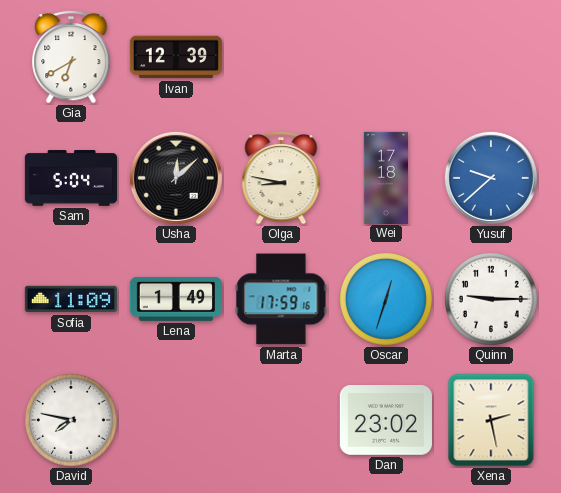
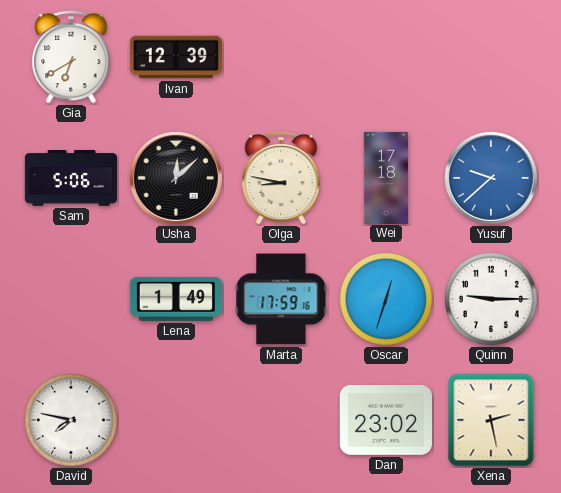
Sam: 5:04 -> 5:06
Sofia: 11:09 -> none
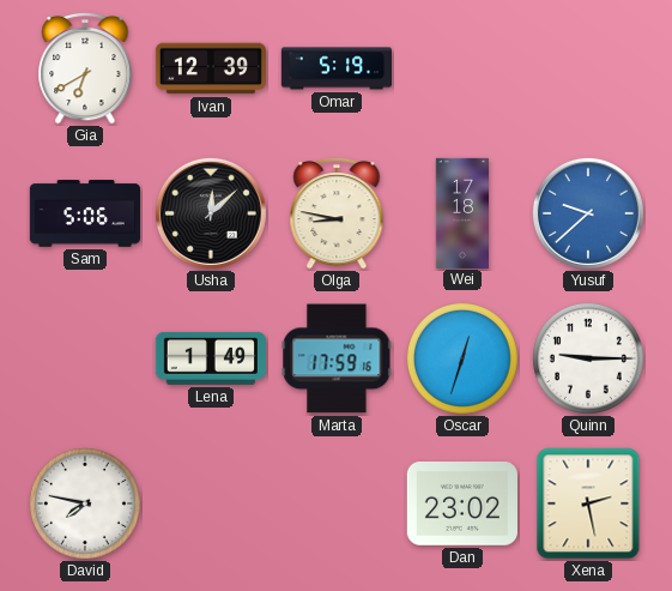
Omar: none -> 5:19
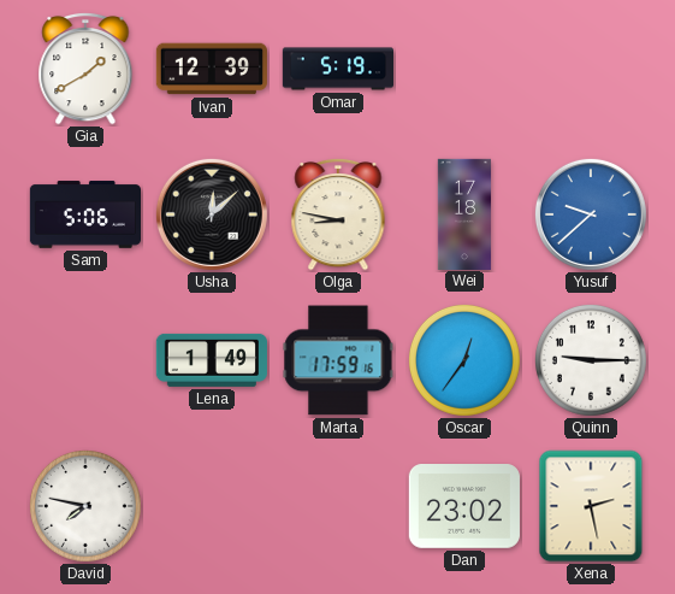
Gia: 6:40 -> 1:40
Oscar: 12:33 -> 12:36
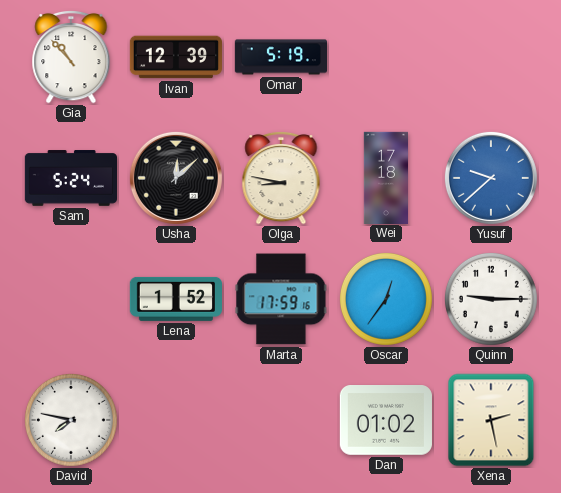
Gia: 1:40 -> 10:53
Sam: 5:06 -> 5:24
Lena: 1:49 -> 1:52
Dan: 23:02 -> 01:02
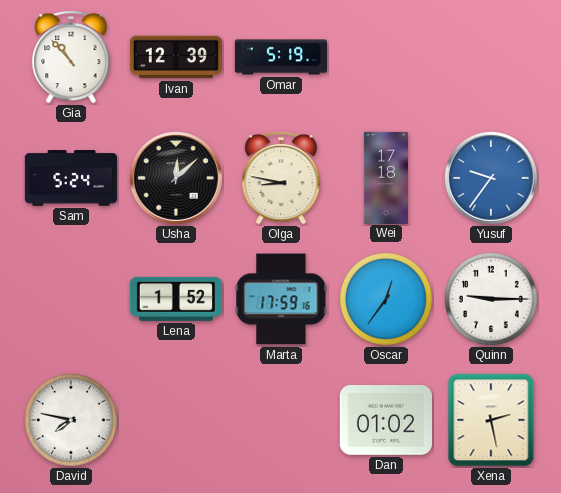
Yusuf: 9:38 -> 9:36
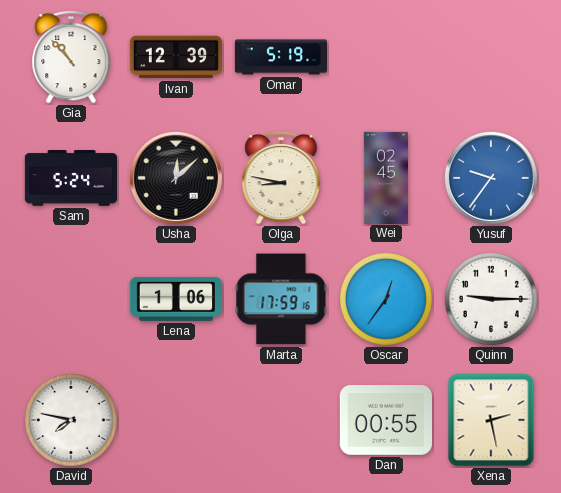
Wei: 17:18 -> 02:45
Lena: 1:52 -> 1:06
Dan: 01:02 -> 00:55
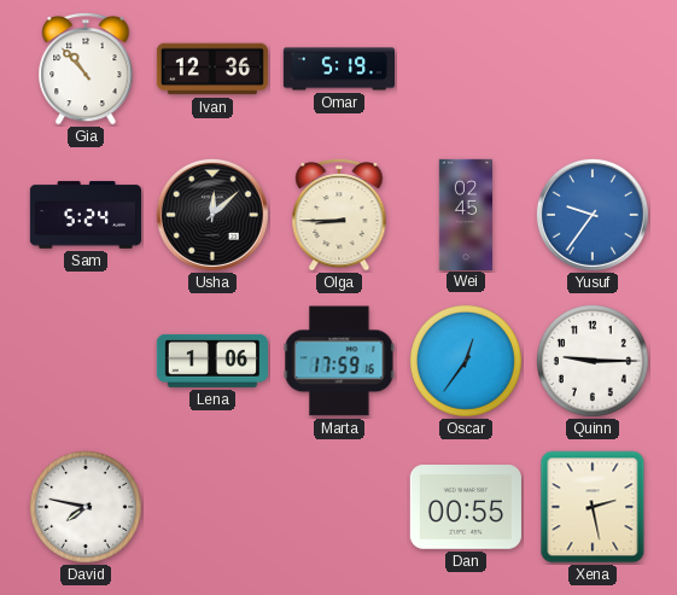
Ivan: 12:39 -> 12:36
Olga: 8:47 -> 8:45
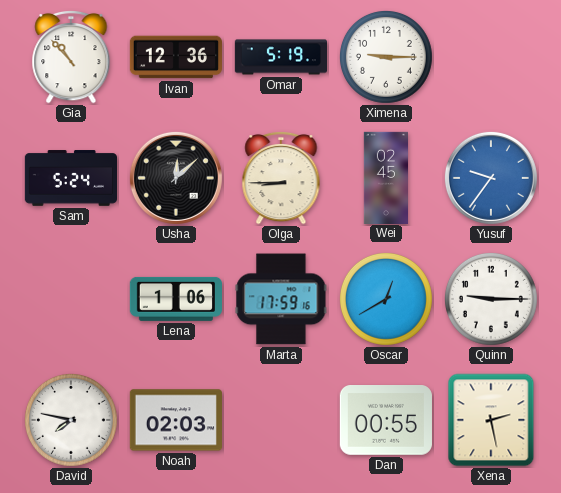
Ximena: none -> 9:15
Oscar: 12:36 -> 12:40
Noah: none -> 02:03
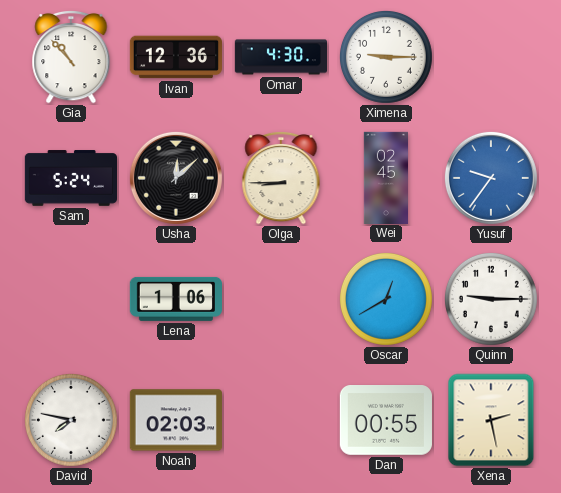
Omar: 5:19 -> 4:30
Marta: 17:59 -> none
